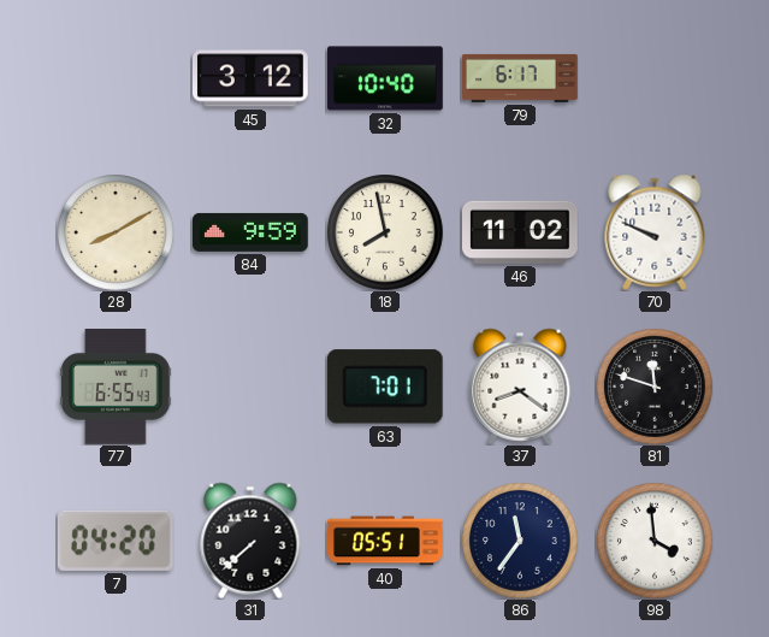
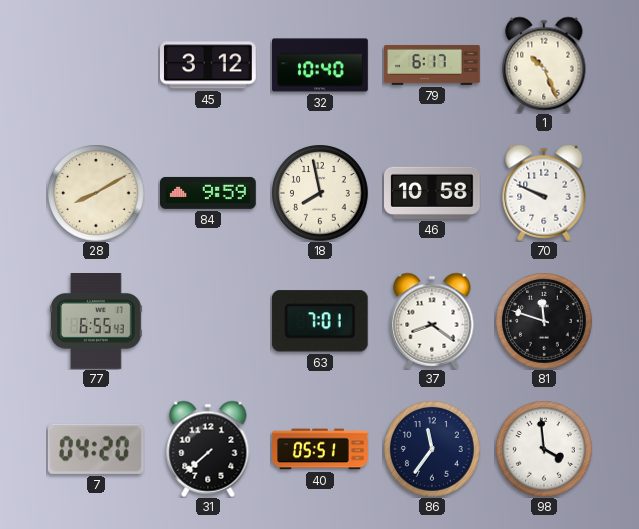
1: none -> 10:26
46: 11:02 -> 10:58
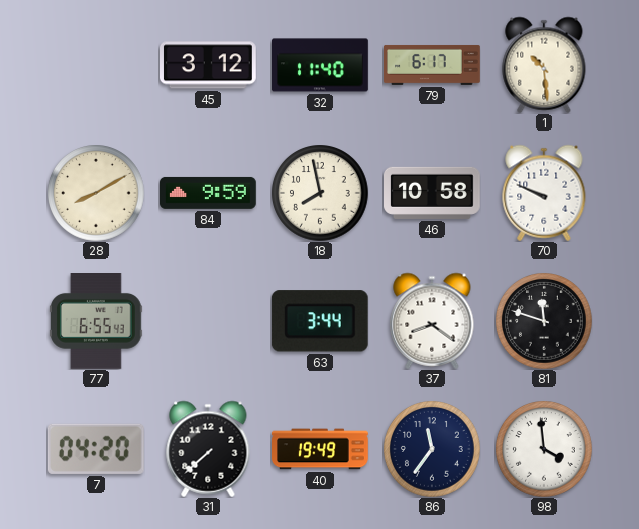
32: 10:40 -> 11:40
1: 10:26 -> 10:29
63: 7:01 -> 3:44
40: 05:51 -> 19:49
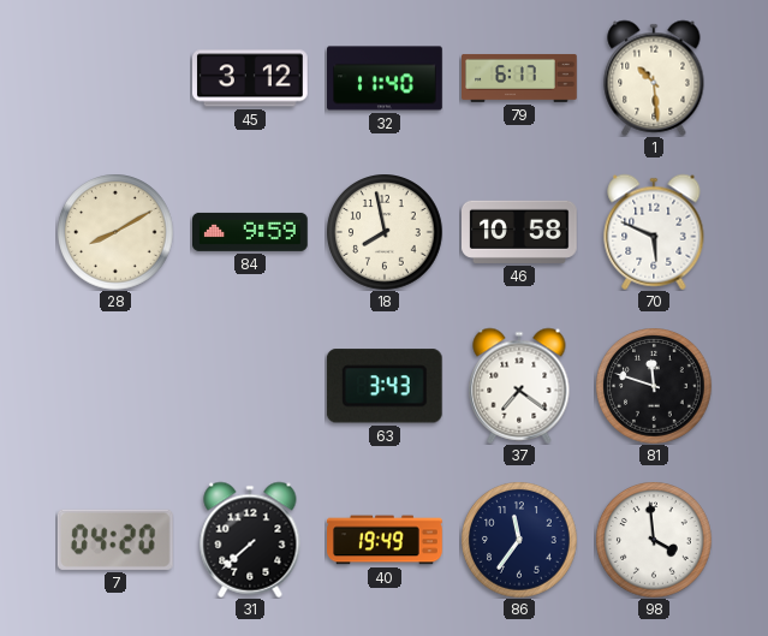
70: 9:49 -> 5:49
77: 6:55 -> none
63: 3:44 -> 3:43
37: 8:21 -> 7:21
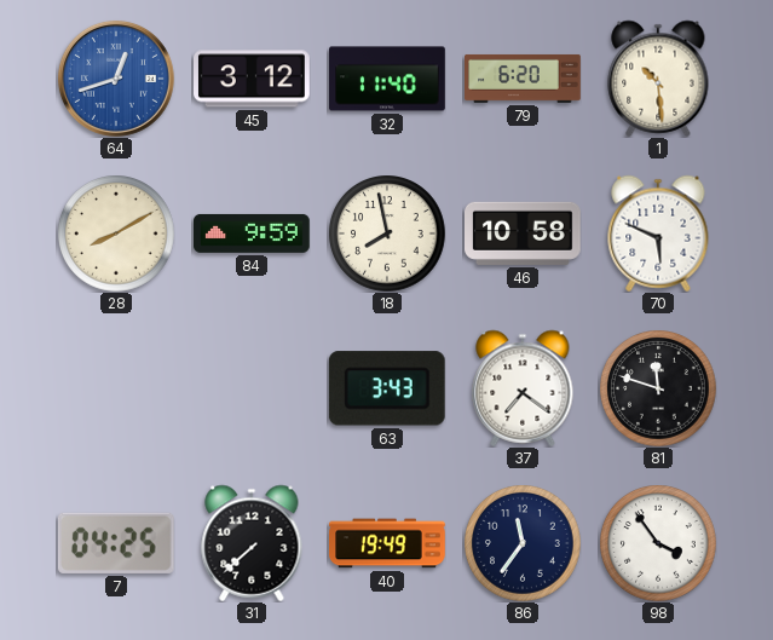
64: none -> 12:42
79: 6:17 -> 6:20
7: 04:20 -> 04:25
98: 3:59 -> 3:54
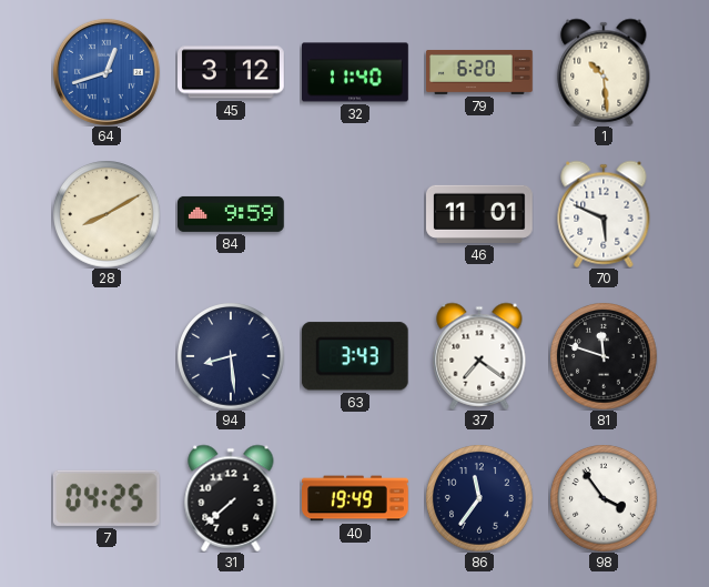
18: 7:58 -> none
46: 10:58 -> 11:01
94: none -> 8:29
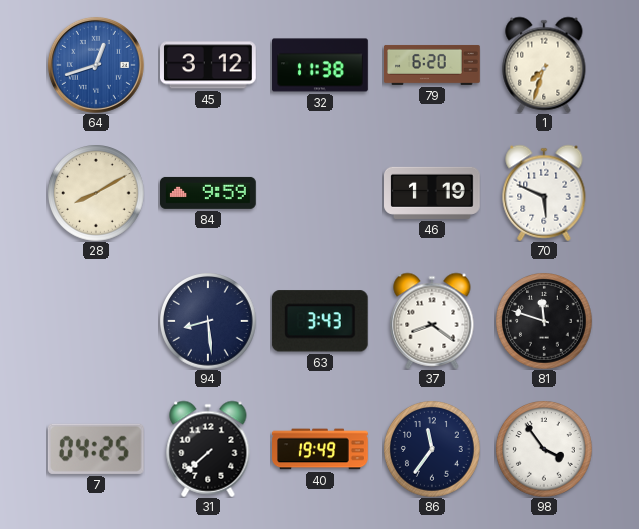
32: 11:40 -> 11:38
1: 10:29 -> 7:33
46: 11:01 -> 1:19
37: 7:21 -> 8:21
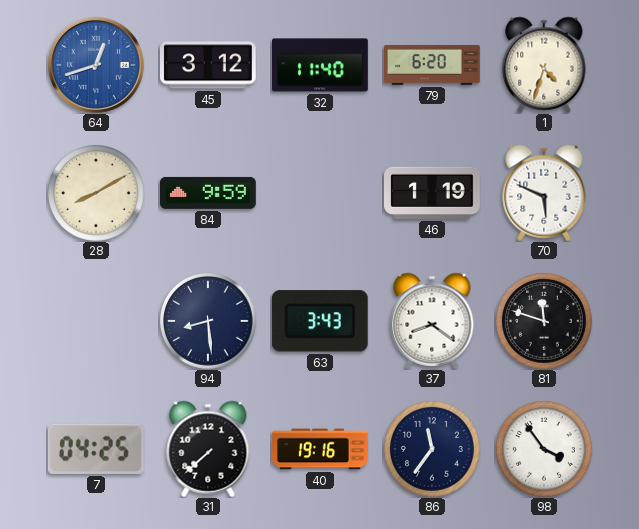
32: 11:38 -> 11:40
1: 7:33 -> 4:33
40: 19:49 -> 19:16
